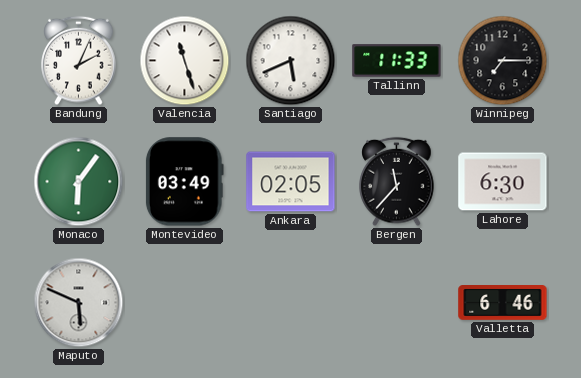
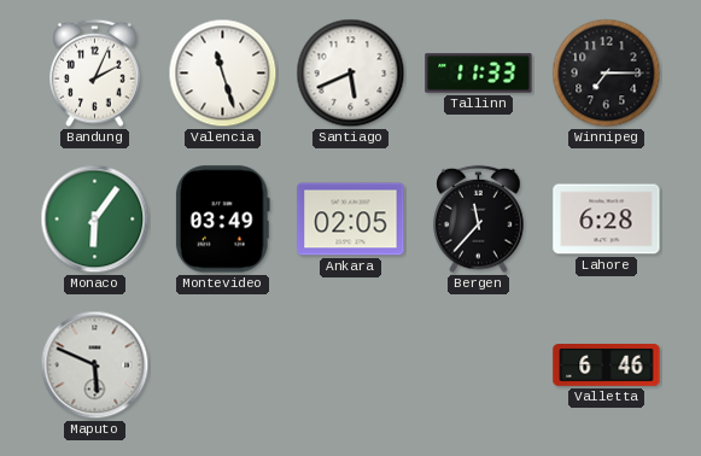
Lahore: 6:30 -> 6:28
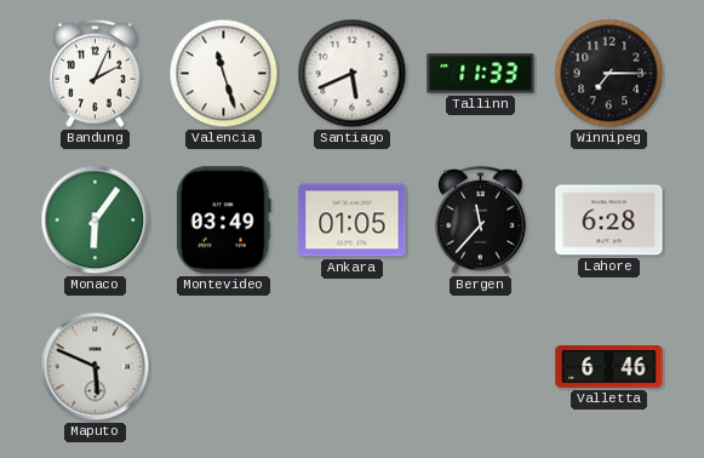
Ankara: 02:05 -> 01:05
